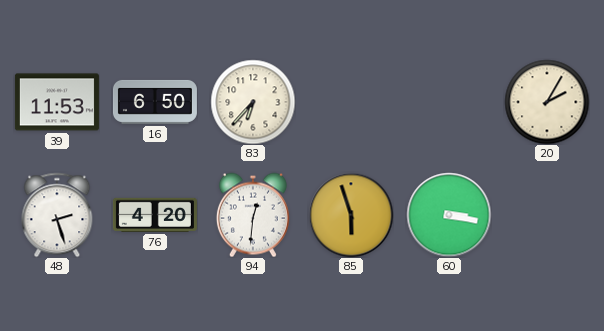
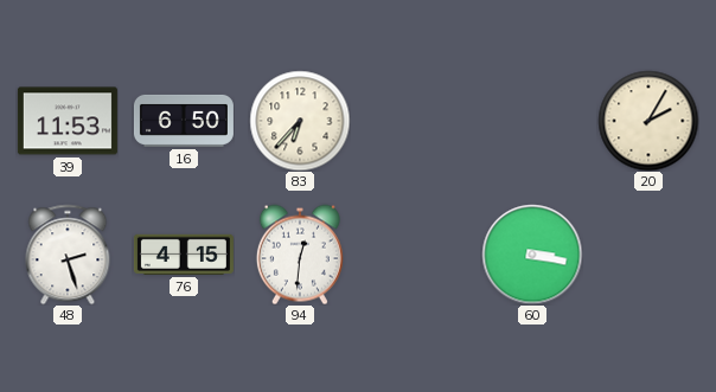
76: 4:20 -> 4:15
85: 5:57 -> none
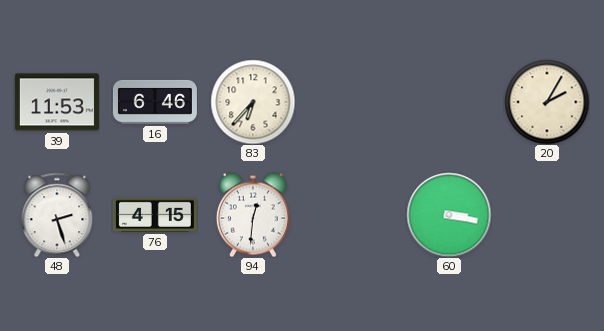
16: 6:50 -> 6:46
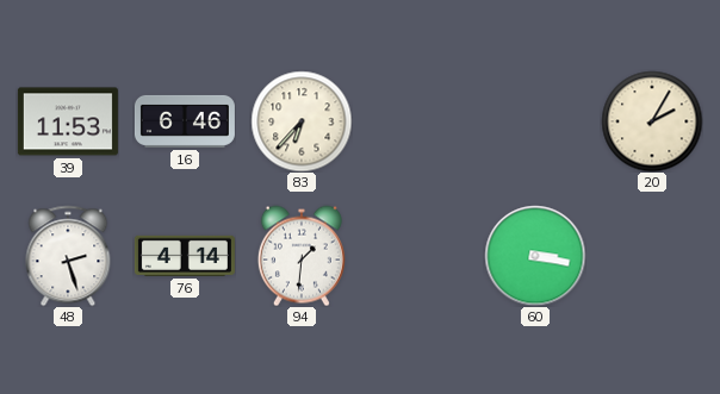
76: 4:15 -> 4:14
94: 12:31 -> 1:31
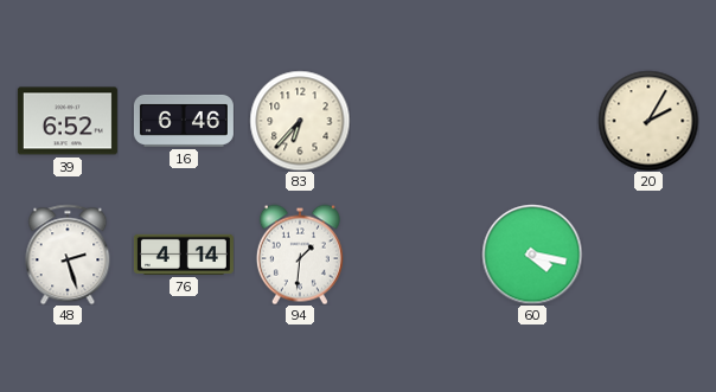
39: 11:53 -> 6:52
60: 3:17 -> 4:17
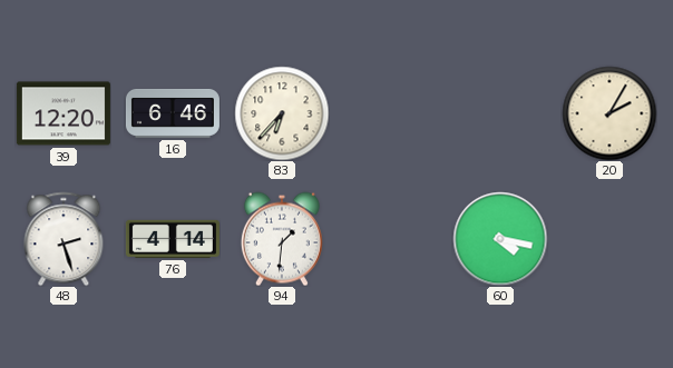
39: 6:52 -> 12:20
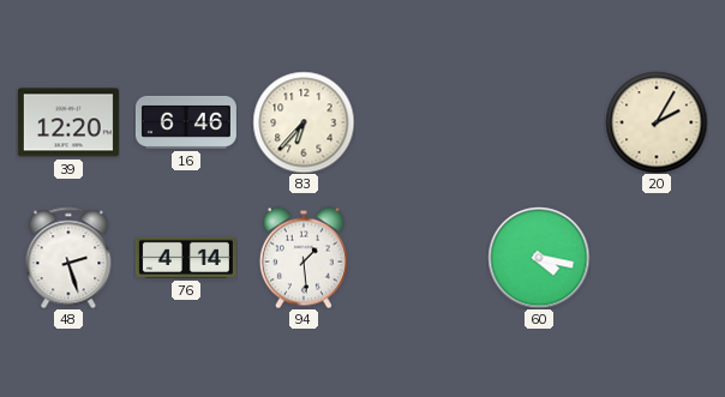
94: 1:31 -> 1:29
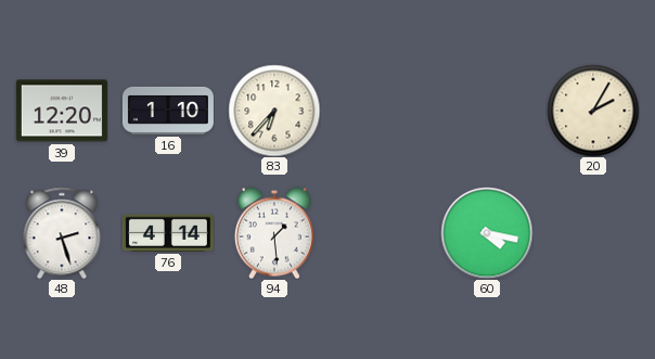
16: 6:46 -> 1:10
